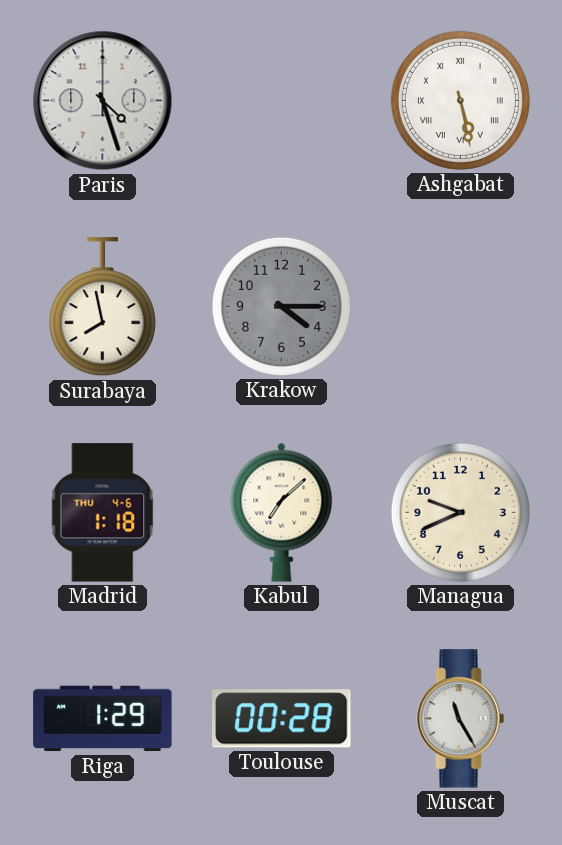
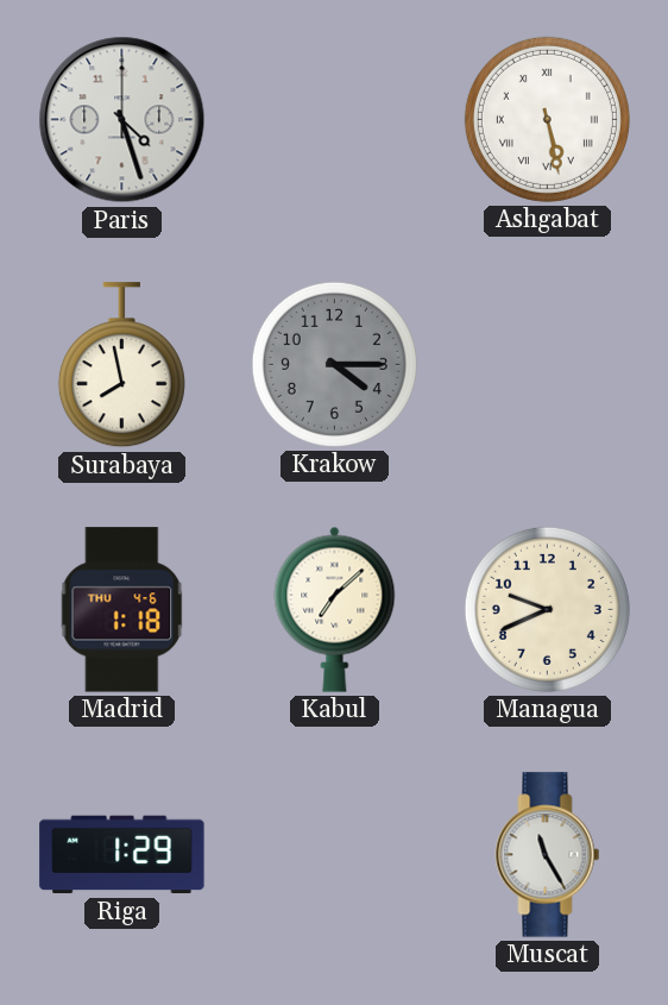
Toulouse: 00:28 -> none
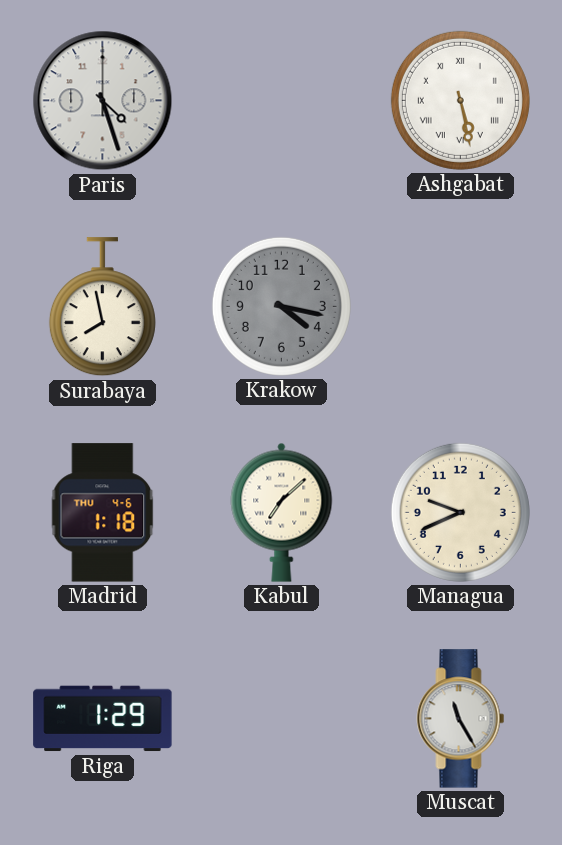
Krakow: 4:15 -> 4:17
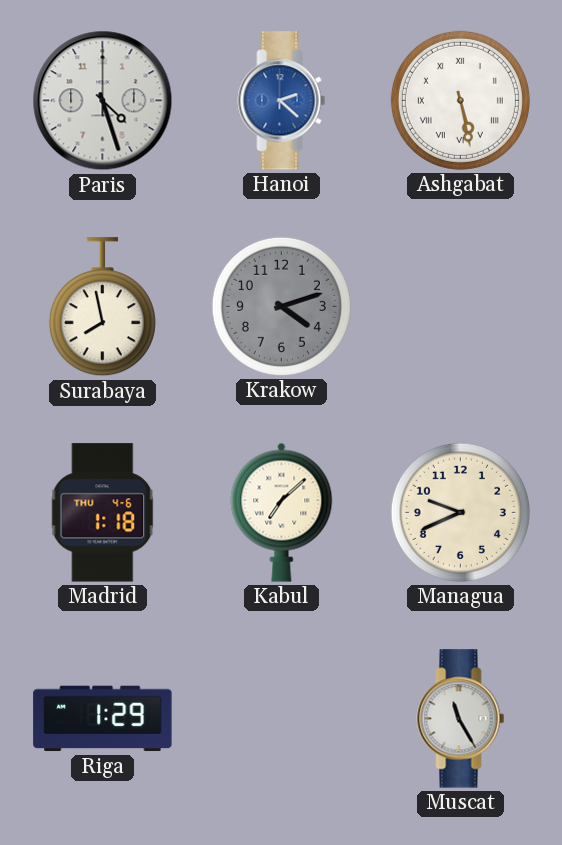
Hanoi: none -> 2:22
Krakow: 4:17 -> 4:12
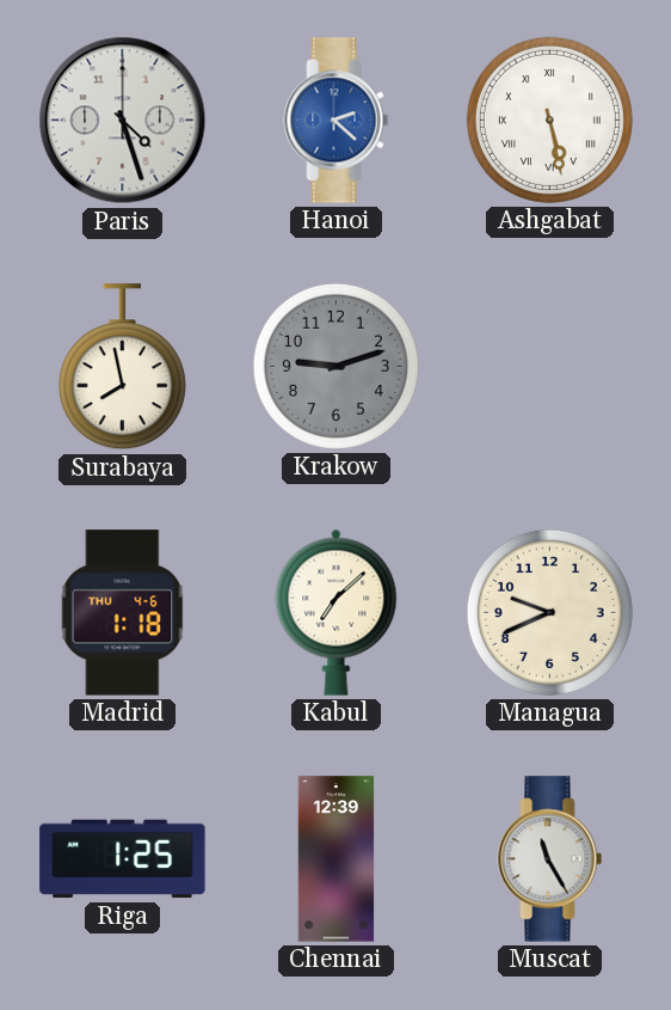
Krakow: 4:12 -> 9:12
Riga: 1:29 -> 1:25
Chennai: none -> 12:39
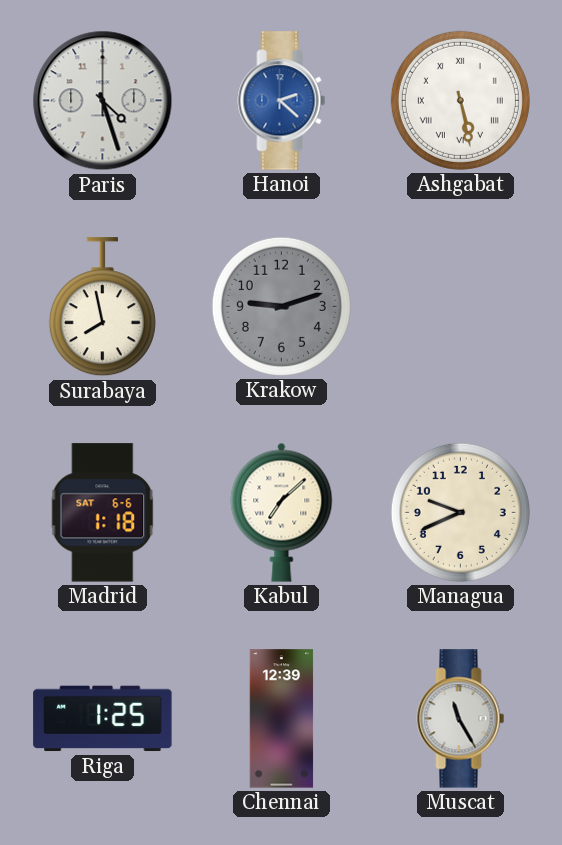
Madrid date: THU 4-6 -> SAT 6-6
